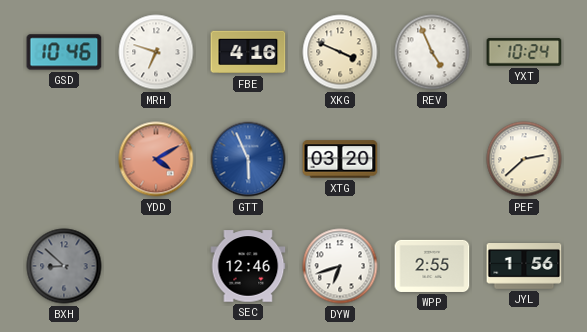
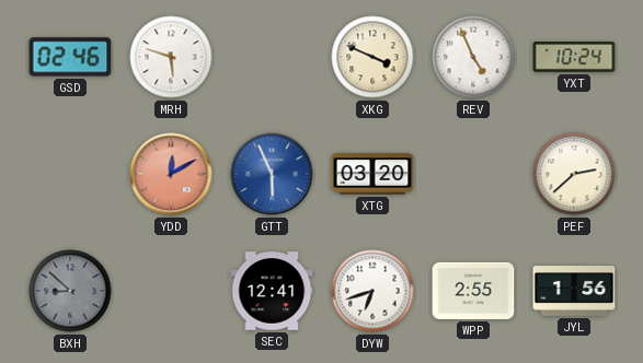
GSD: 10:46 -> 02:46
MRH: 6:48 -> 5:48
FBE: 4:16 -> none
YDD: 4:10 -> 12:10
SEC: 12:46 -> 12:41
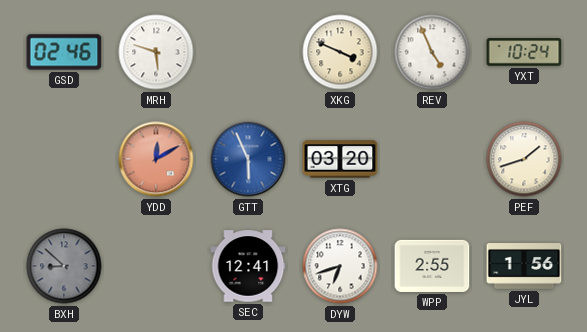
PEF: 2:38 -> 1:42
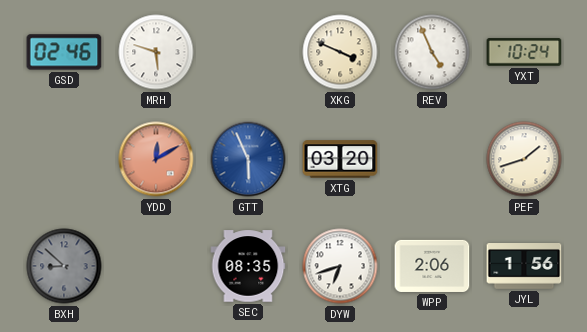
SEC: 12:41 -> 08:35
WPP: 2:55 -> 2:06
